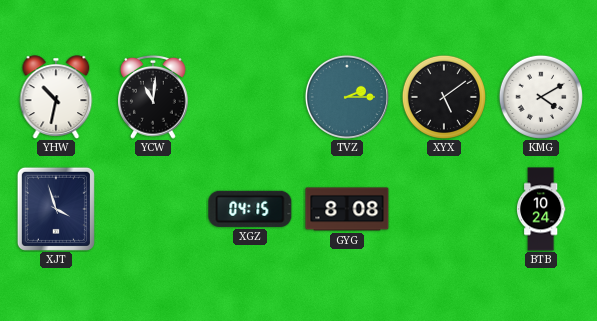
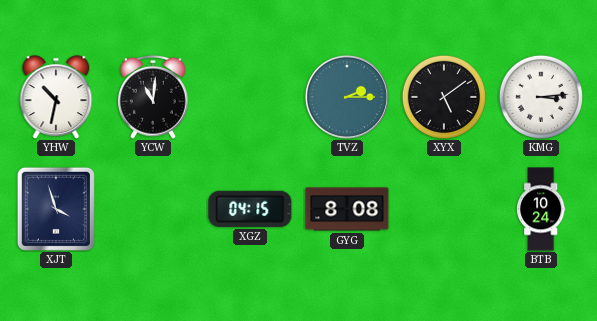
KMG: 4:10 -> 3:14
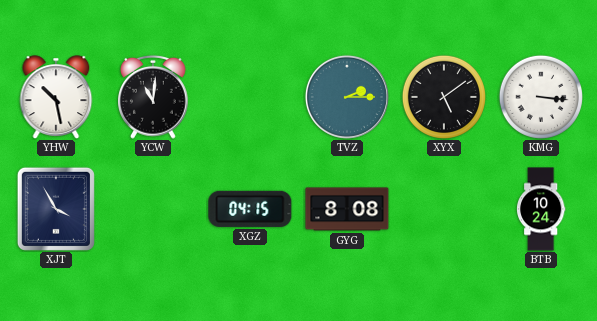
YHW: 10:32 -> 10:28
KMG: 3:14 -> 3:16
XJT: 3:57 -> 3:55
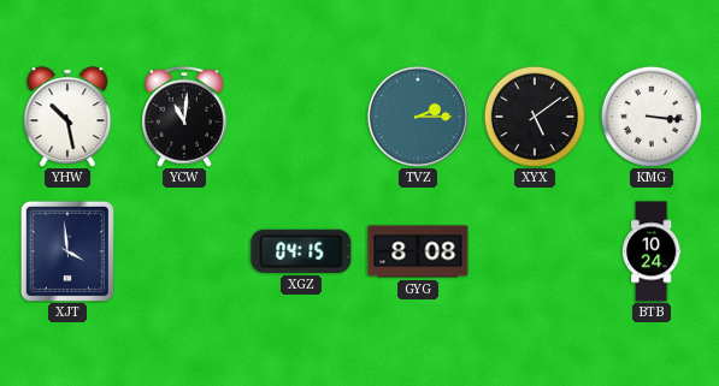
XJT: 3:55 -> 3:59
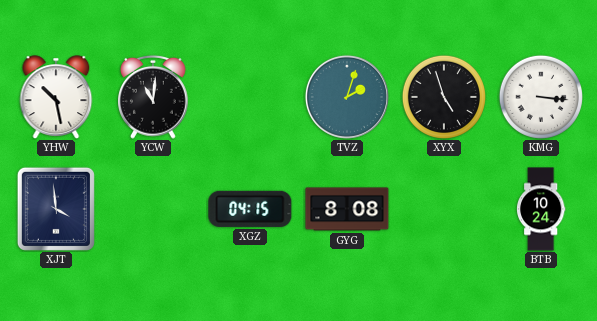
TVZ: 2:15 -> 2:03
XYX: 5:09 -> 4:57
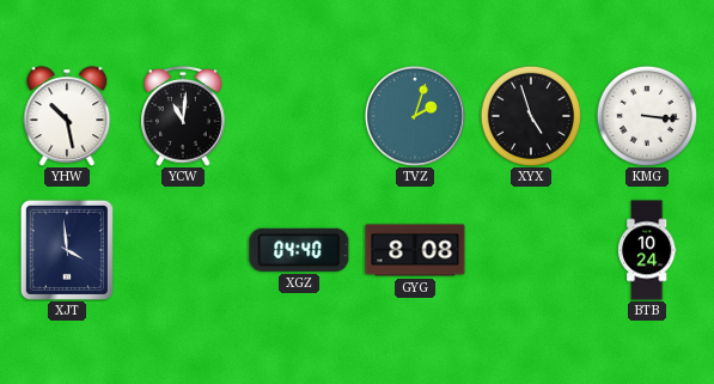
XGZ: 04:15 -> 04:40
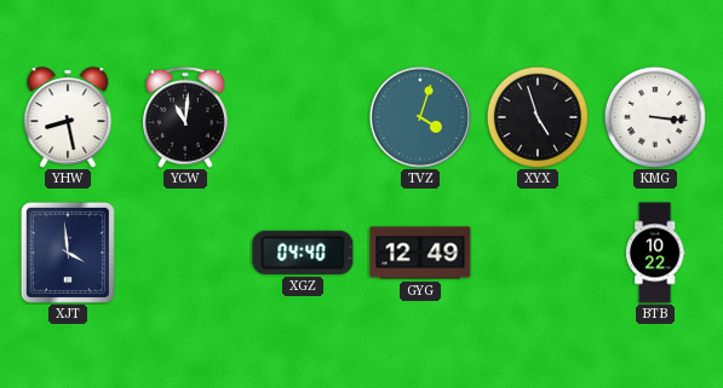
YHW: 10:28 -> 8:28
TVZ: 2:03 -> 4:03
GYG: 8:08 -> 12:49
BTB: 10:24 -> 10:22
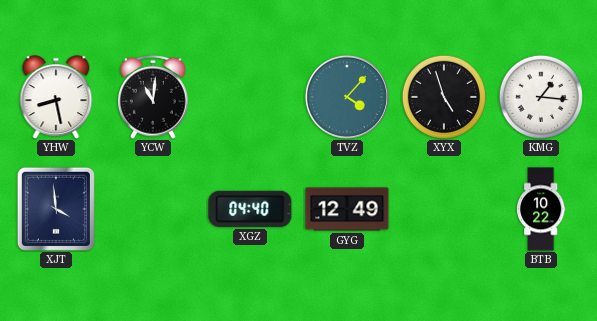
TVZ: 4:03 -> 4:07
KMG: 3:16 -> 1:16
